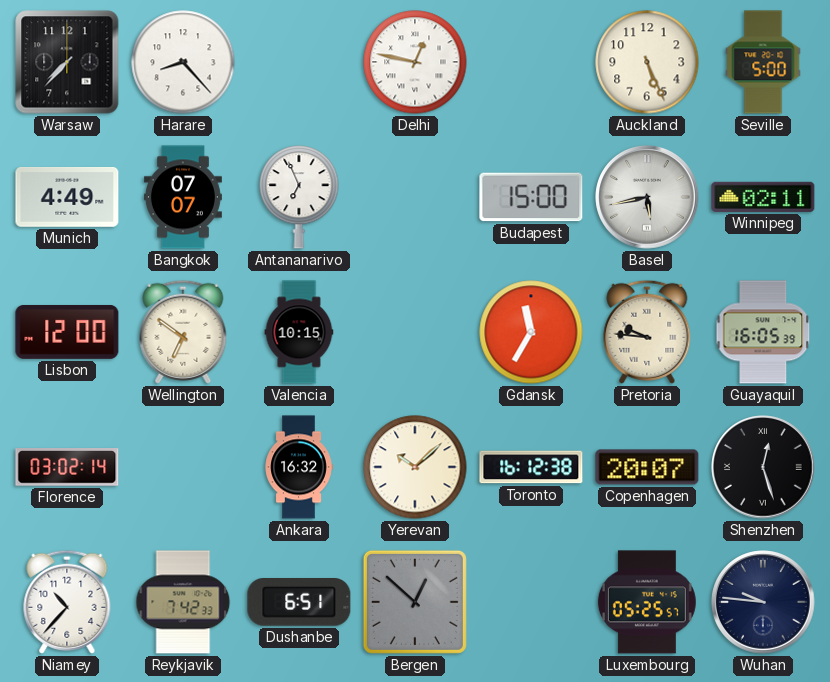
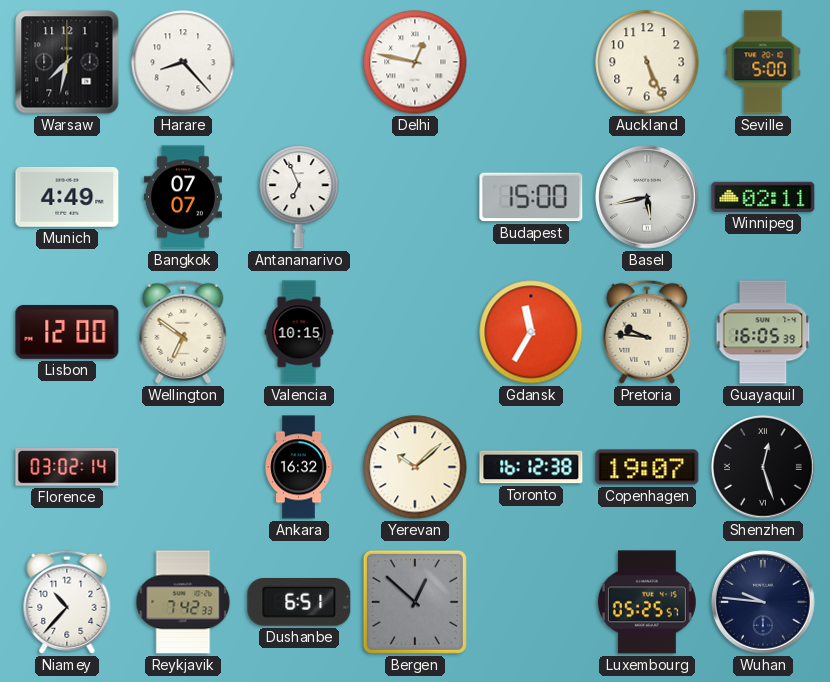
Warsaw: 7:37 -> 7:32
Copenhagen: 20:07 -> 19:07
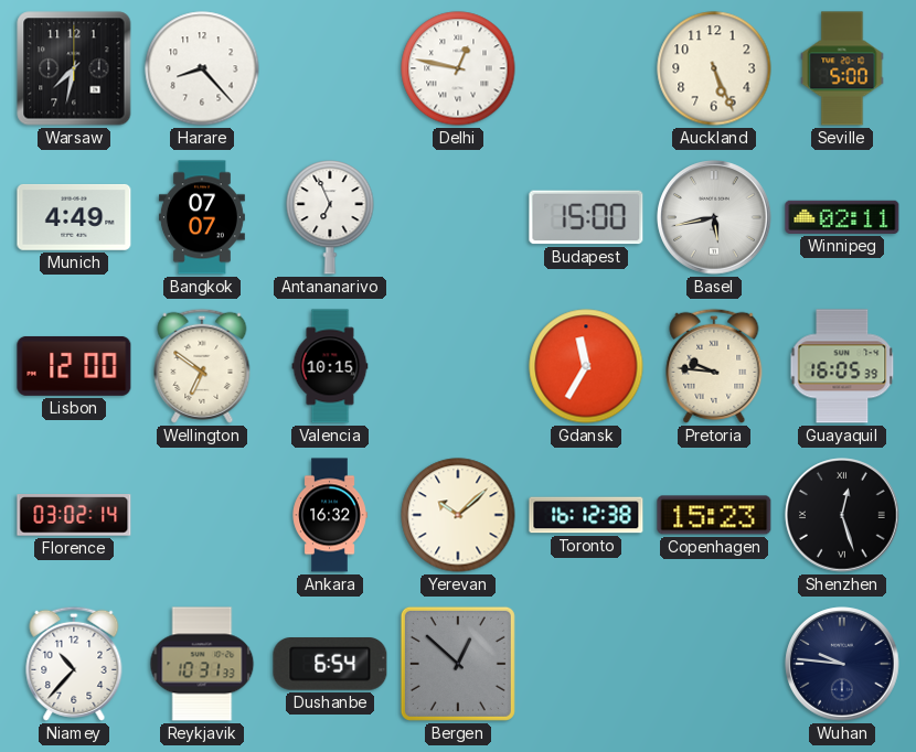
Copenhagen: 19:07 -> 15:23
Reykjavik: 7:42 -> 10:31
Dushanbe: 6:51 -> 6:54
Luxembourg: 05:25 -> none
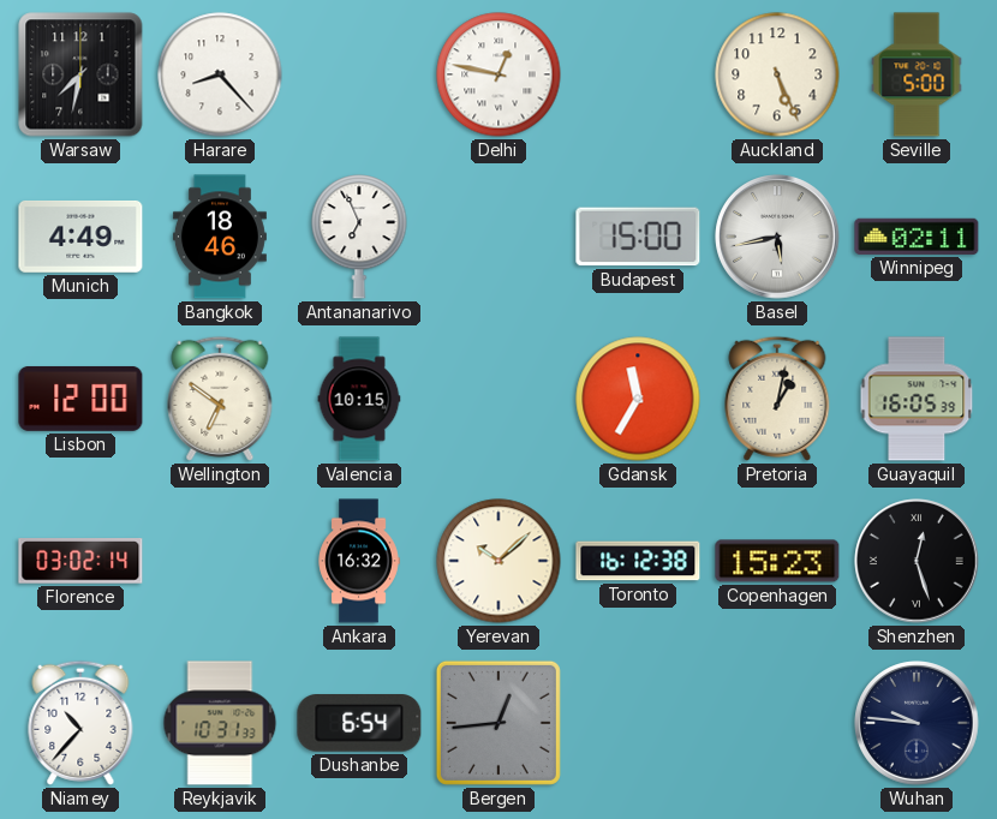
Bangkok: 07:07 -> 18:46
Pretoria: 9:46 -> 1:02
Bergen: 12:52 -> 12:44
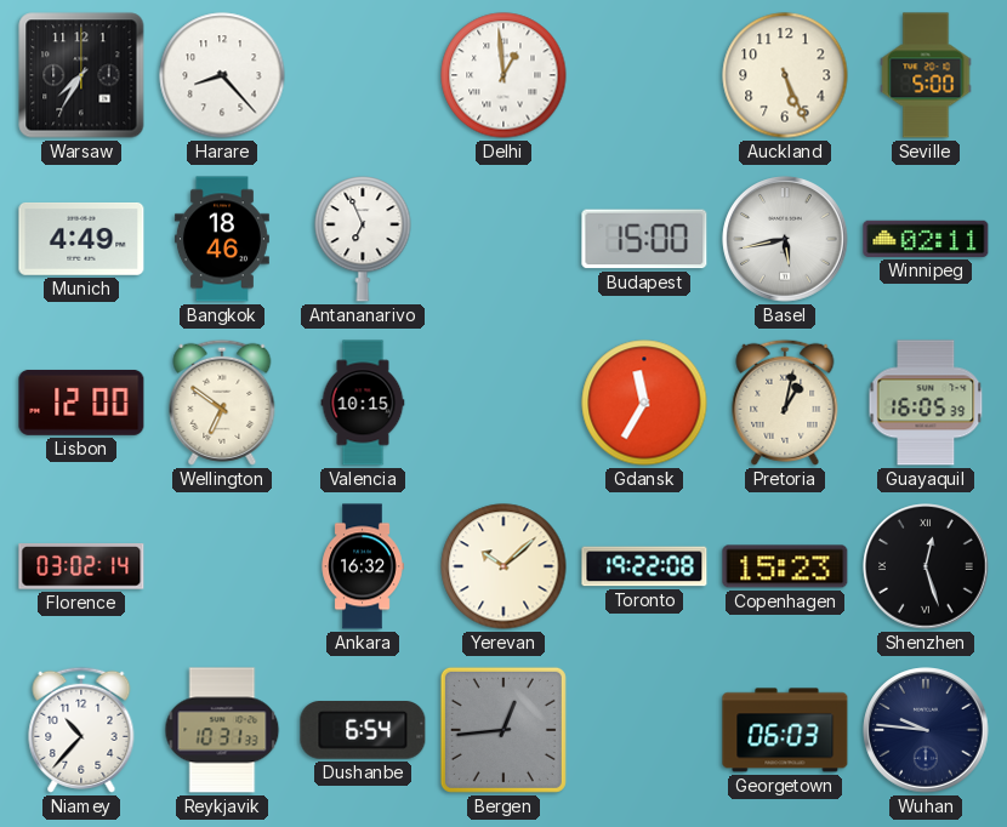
Warsaw: 7:32 -> 7:35
Delhi: 12:47 -> 12:59
Toronto: 16:12 -> 19:22
Georgetown: none -> 06:03
